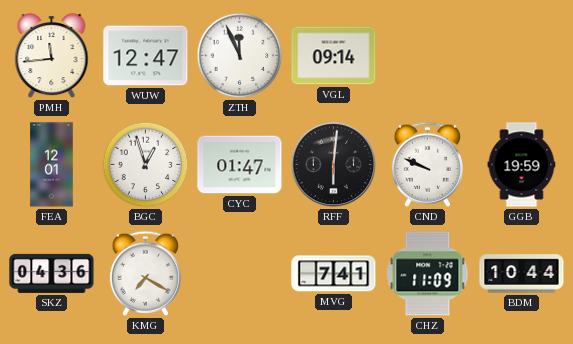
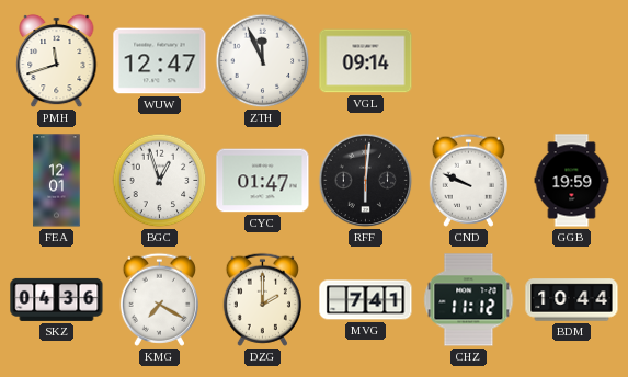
PMH: 11:44 -> 11:42
DZG: none -> 2:00
CHZ: 11:09 -> 11:12
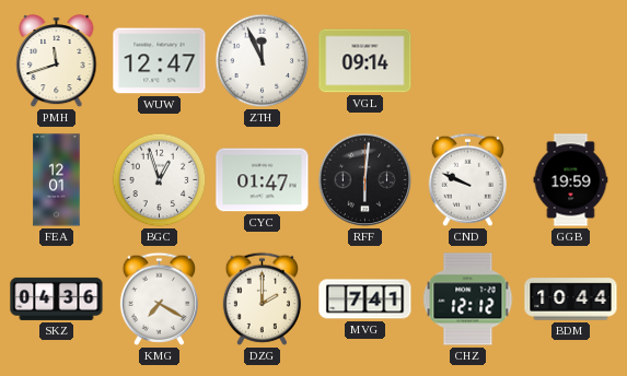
CHZ: 11:12 -> 12:12
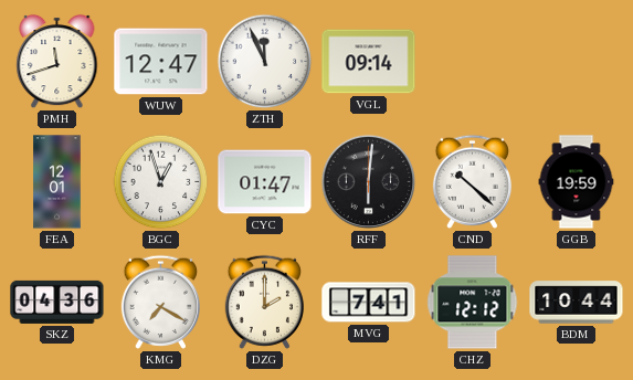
CND: 9:49 -> 10:22
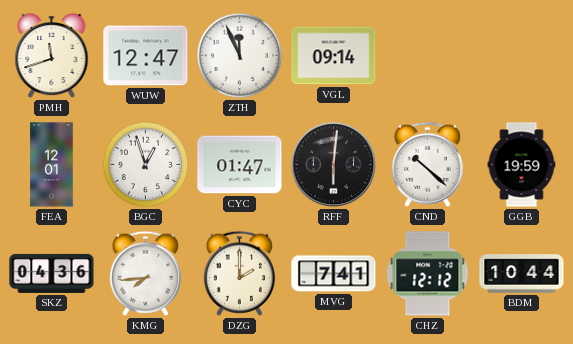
KMG: 7:20 -> 7:44
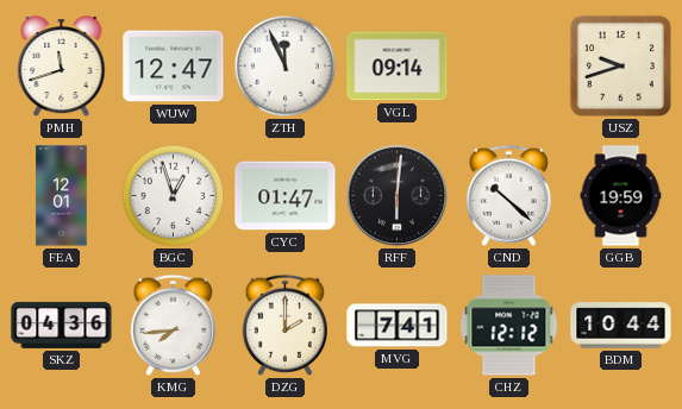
USZ: none -> 9:42
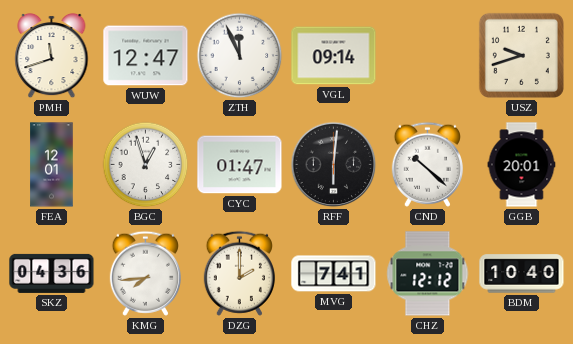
GGB: 19:59 -> 20:01
BDM: 10:44 -> 10:40
